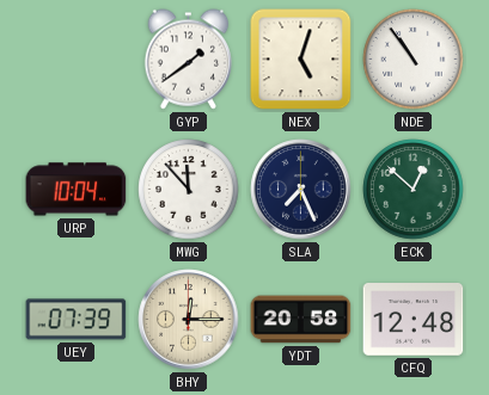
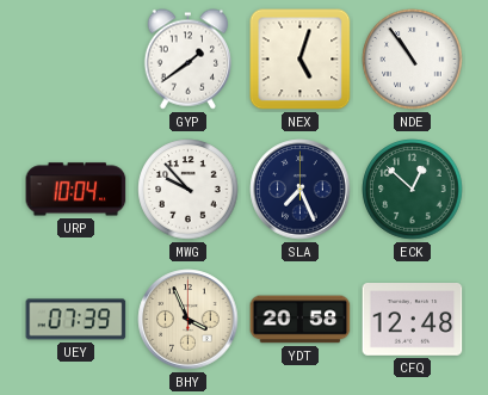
MWG: 11:53 -> 9:53
BHY: 12:15 -> 3:56
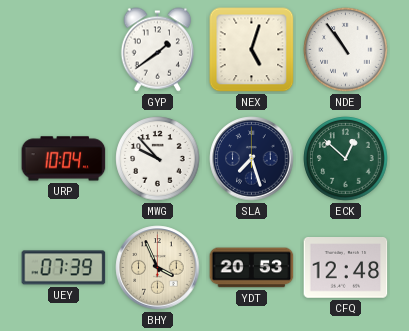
SLA: 7:26 -> 7:27
YDT: 20:58 -> 20:53
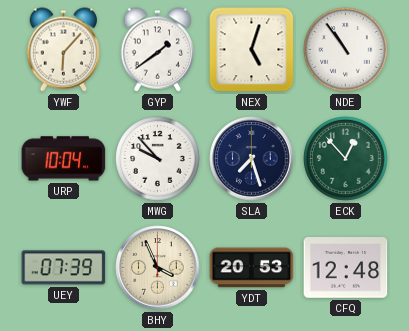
YWF: none -> 6:07
ECK: 12:52 -> 12:53
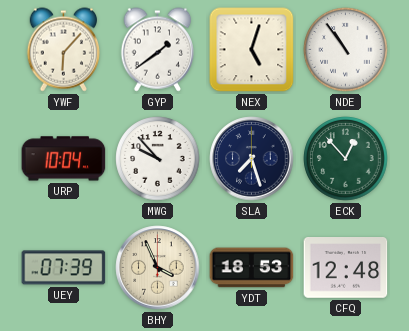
YDT: 20:53 -> 18:53
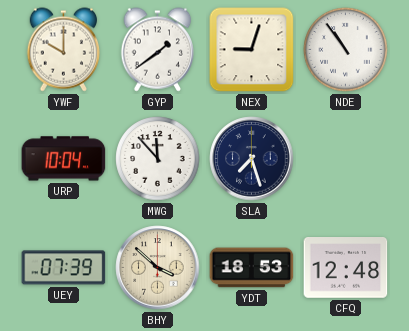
YWF: 6:07 -> 10:00
NEX: 5:03 -> 9:03
MWG: 9:53 -> 11:53
ECK: 12:53 -> none
BHY: 3:56 -> 3:52
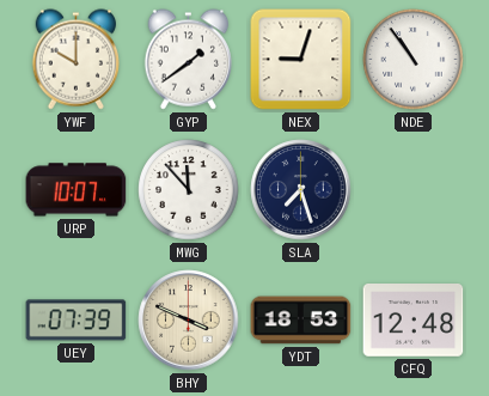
URP: 10:04 -> 10:07
BHY: 3:52 -> 3:49
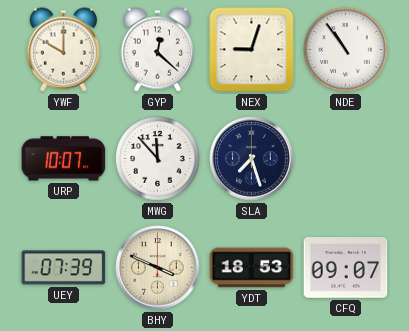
GYP: 1:39 -> 12:22
CFQ: 12:48 -> 09:07
